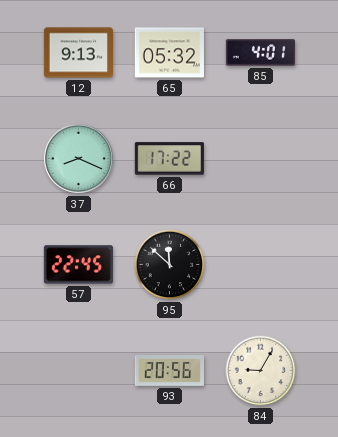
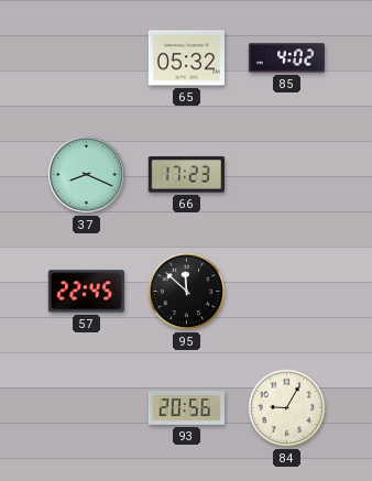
12: 9:13 -> none
85: 4:01 -> 4:02
66: 17:22 -> 17:23
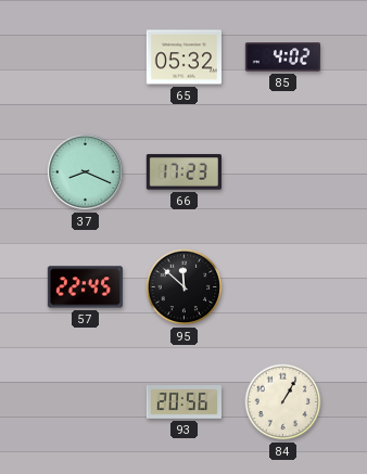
84: 9:05 -> 1:05
